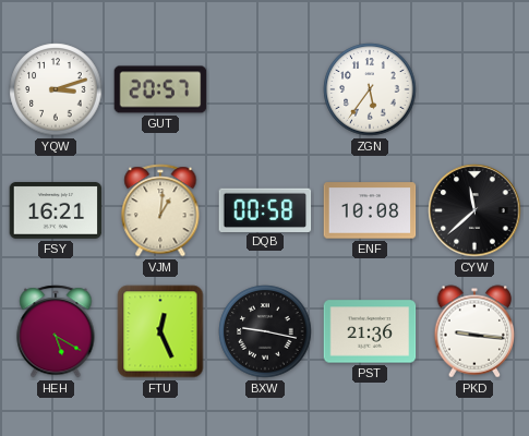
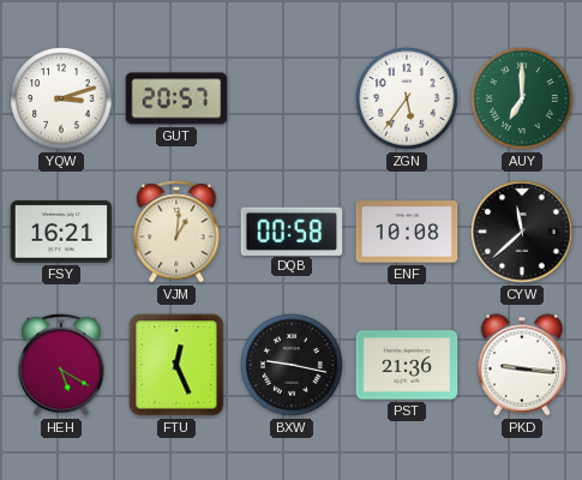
AUY: none -> 7:00
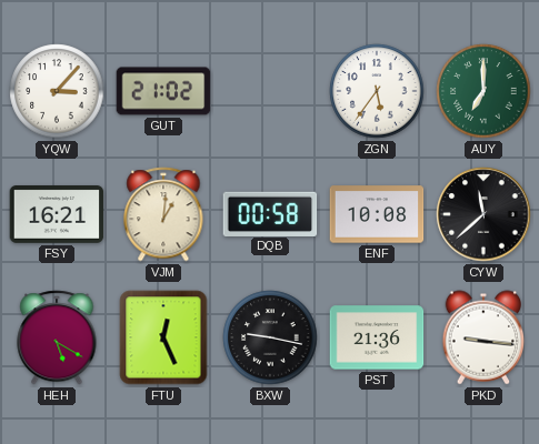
YQW: 3:12 -> 3:07
GUT: 20:57 -> 21:02
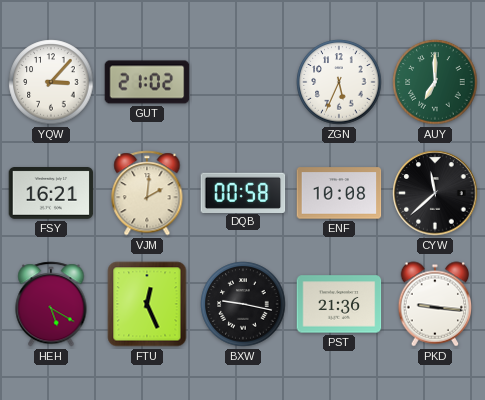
ZGN: 5:36 -> 5:34
VJM: 1:01 -> 2:01
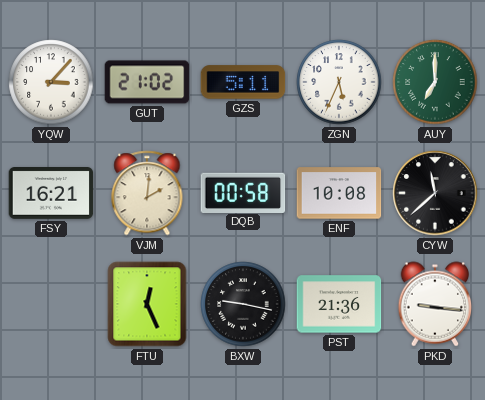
GZS: none -> 5:11
HEH: 5:20 -> none
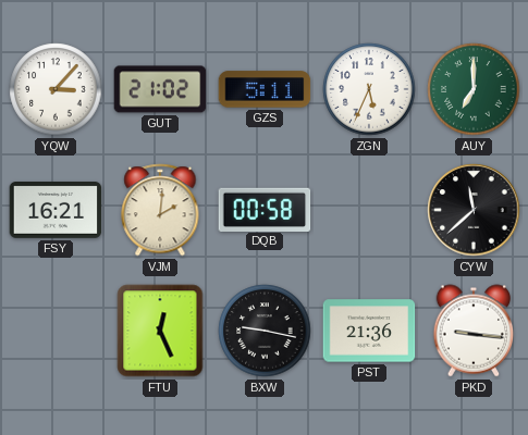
ENF: 10:08 -> none
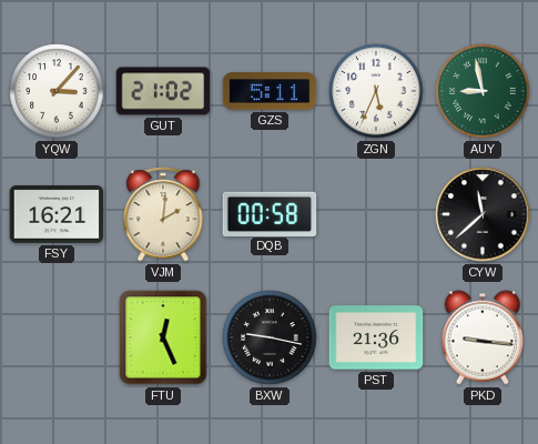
AUY: 7:00 -> 8:58
